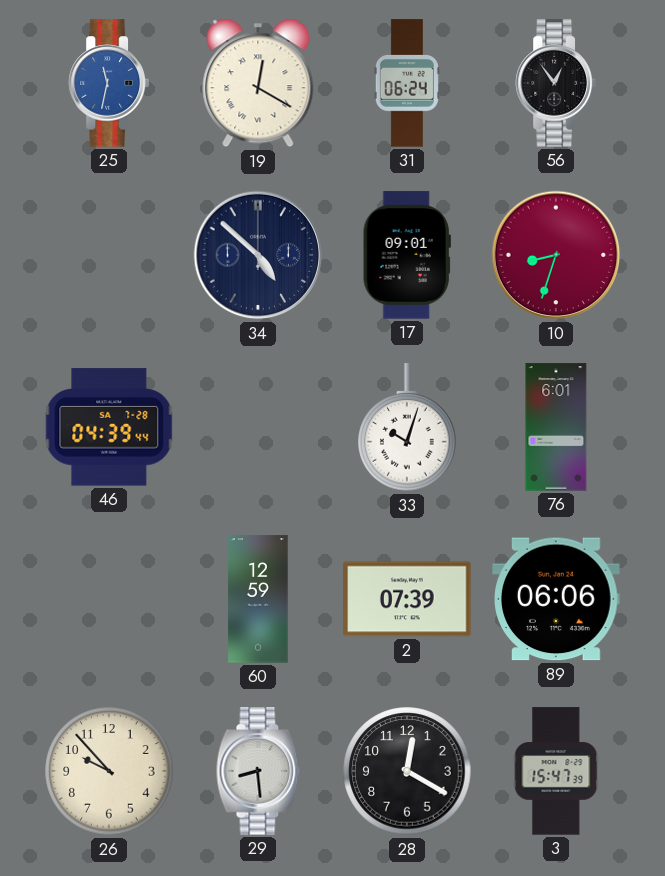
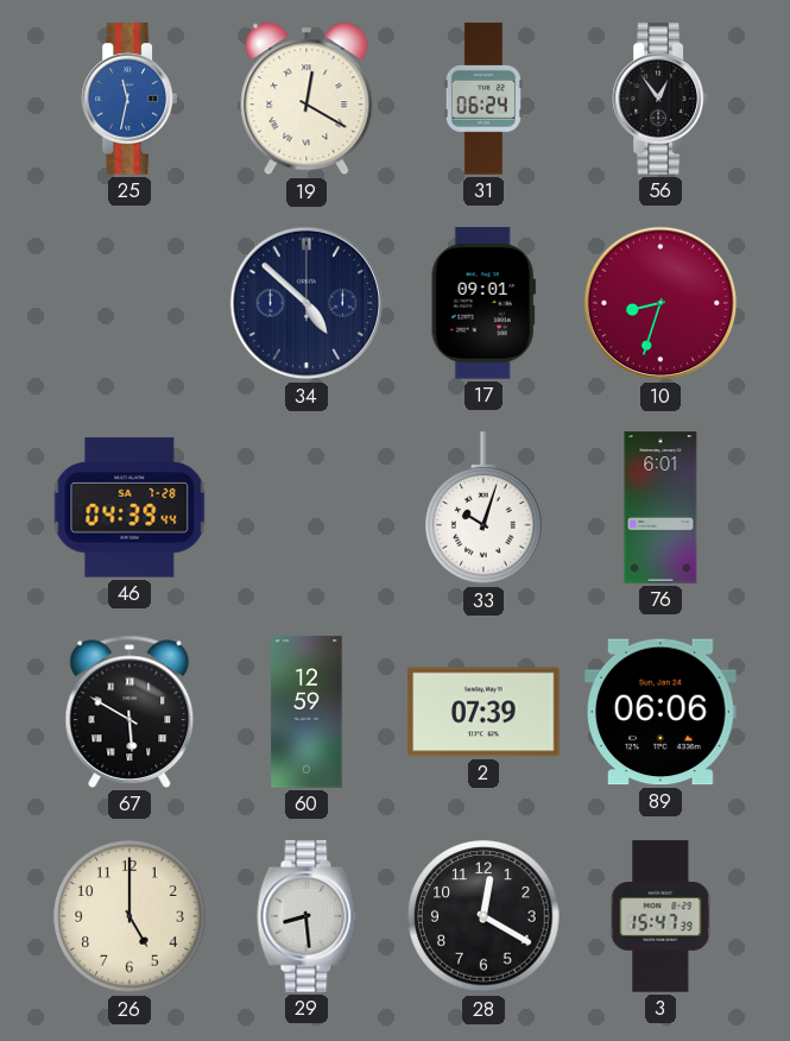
67: none -> 5:50
26: 9:53 -> 5:00
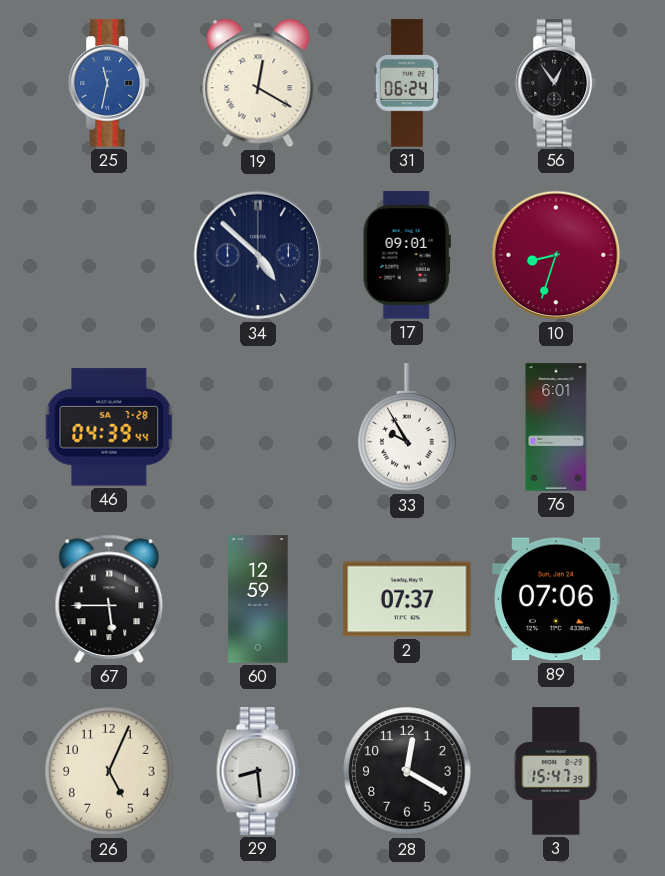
33: 10:03 -> 9:55
67: 5:50 -> 5:45
2: 07:39 -> 07:37
89: 06:06 -> 07:06
26: 5:00 -> 5:04
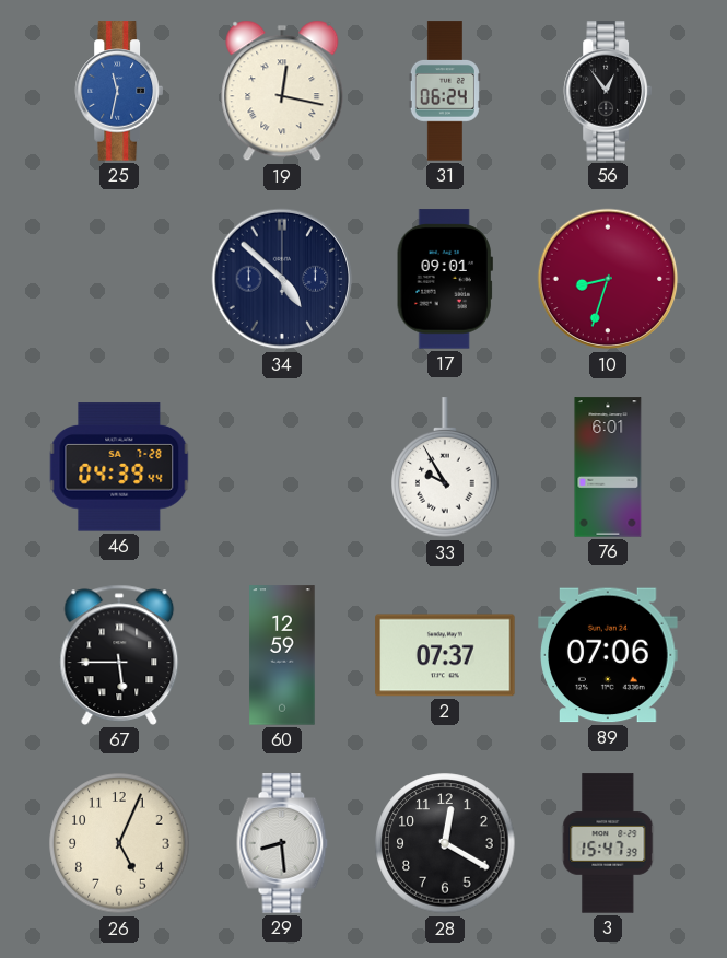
19: 12:20 -> 12:17
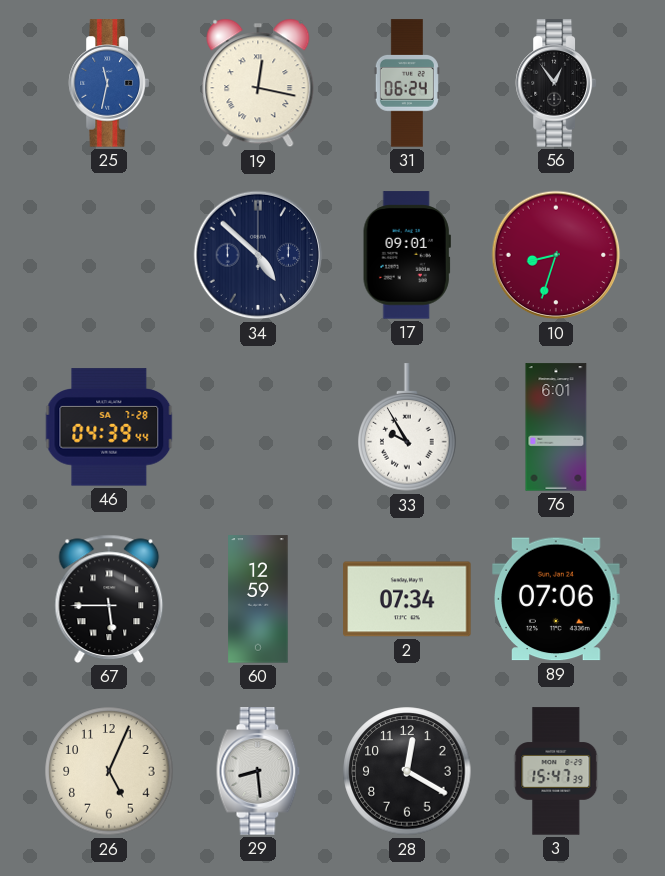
2: 07:37 -> 07:34
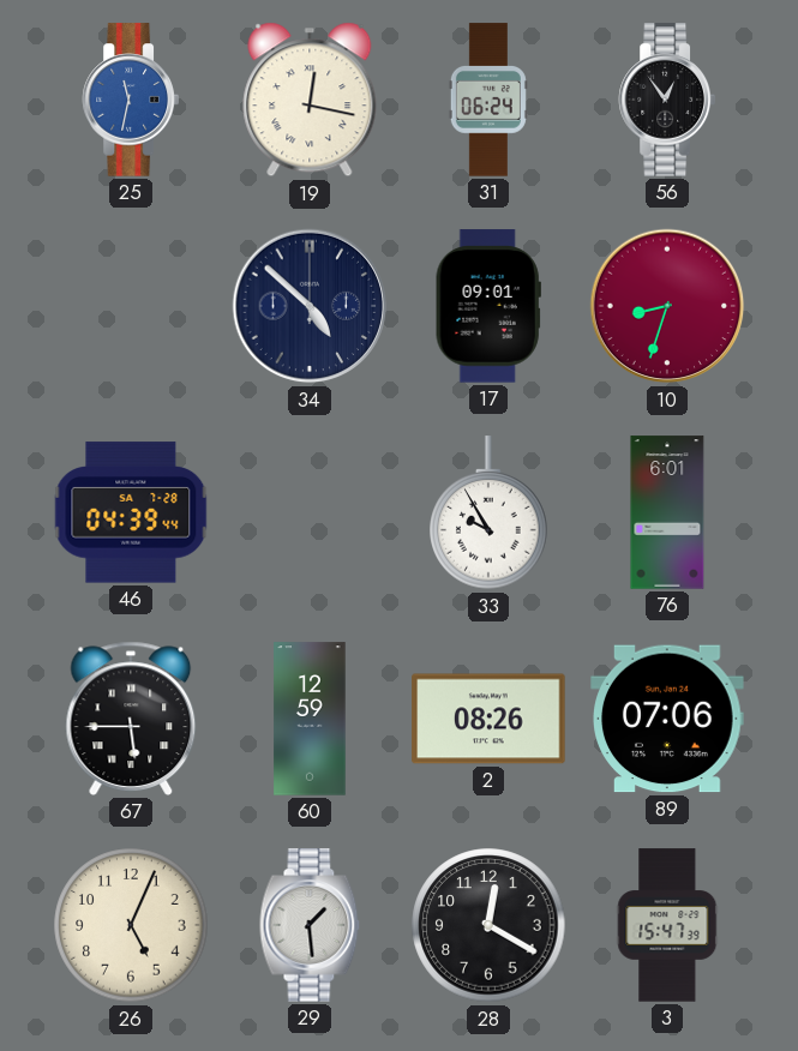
2: 07:34 -> 08:26
29: 8:29 -> 1:29
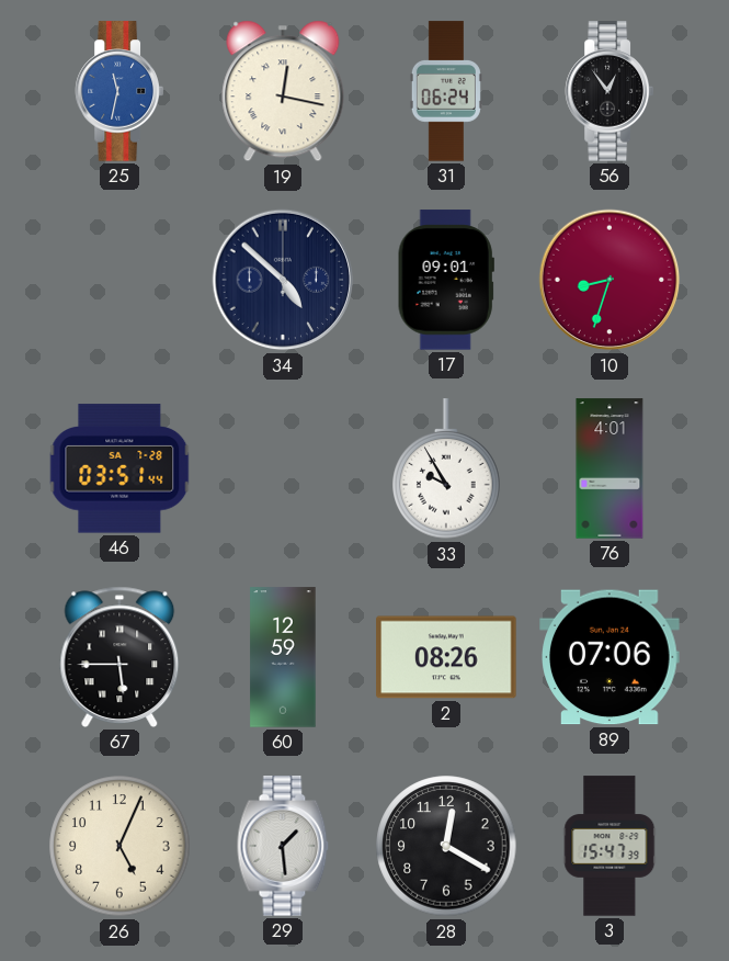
46: 04:39 -> 03:51
76: 6:01 -> 4:01
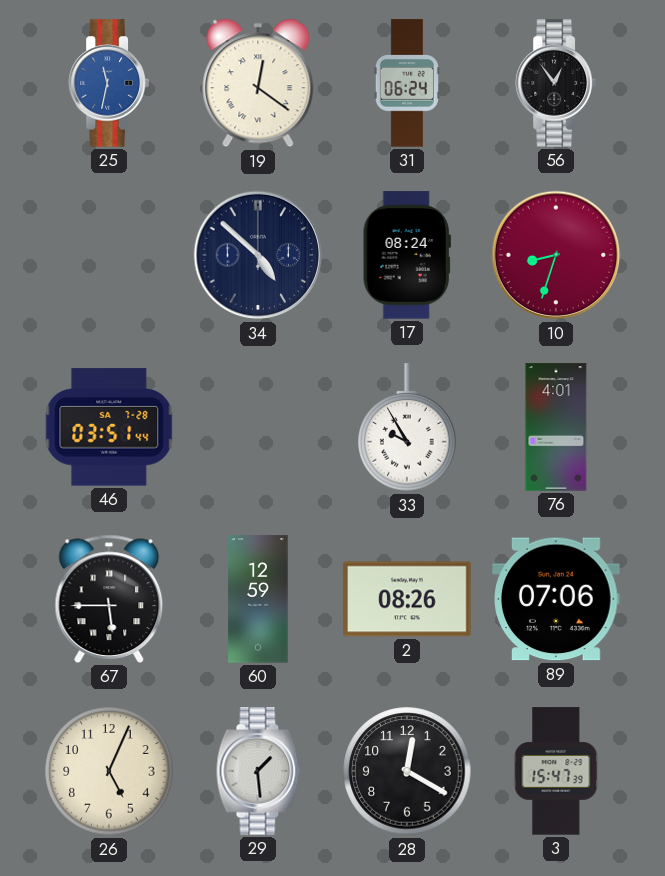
19: 12:17 -> 12:21
17: 09:01 -> 08:24
